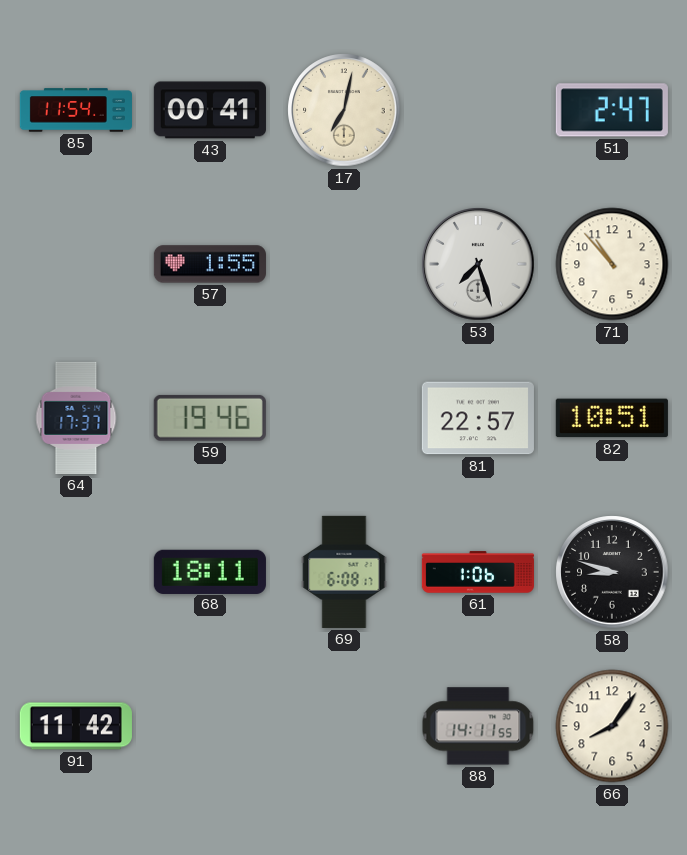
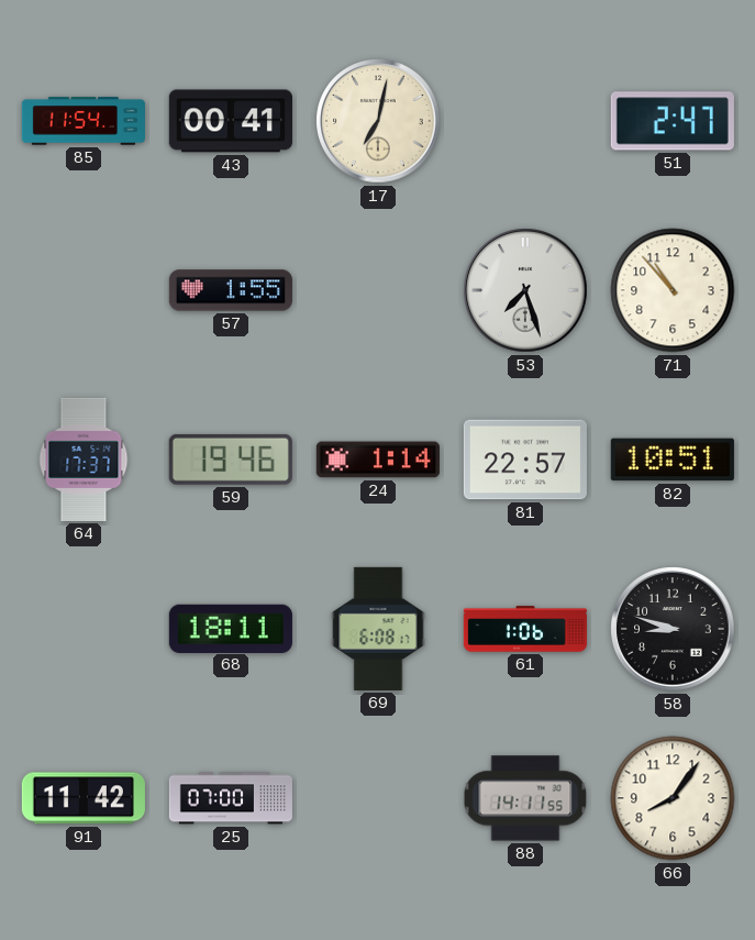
24: none -> 1:14
25: none -> 07:00
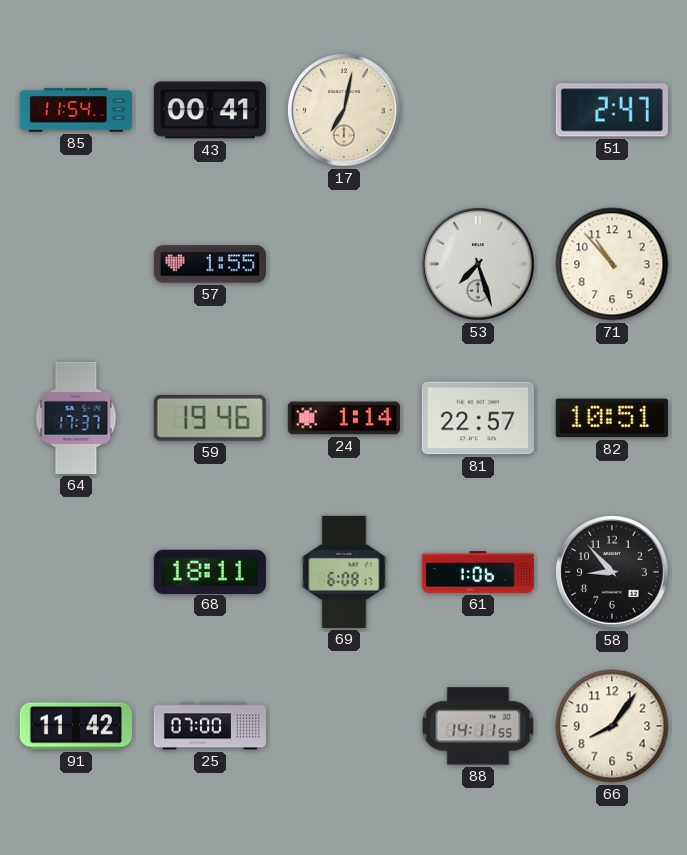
58: 8:48 -> 8:53
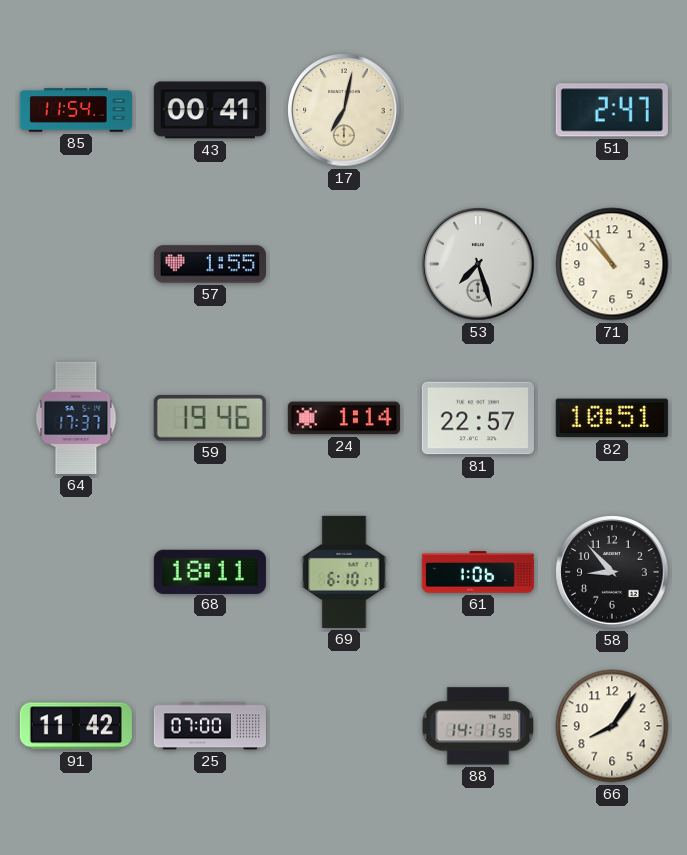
69: 6:08 -> 6:10
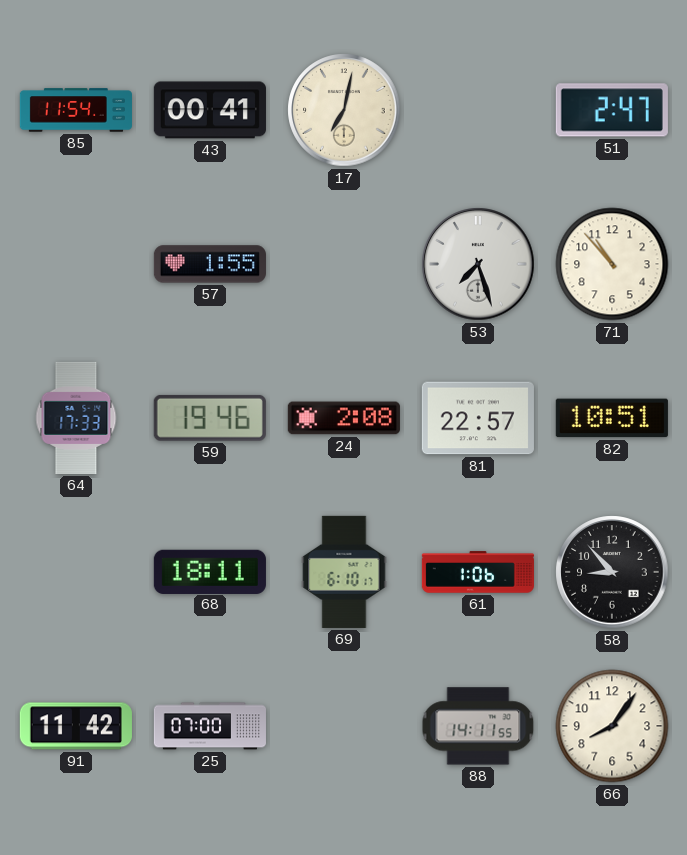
64: 17:37 -> 17:33
24: 1:14 -> 2:08
